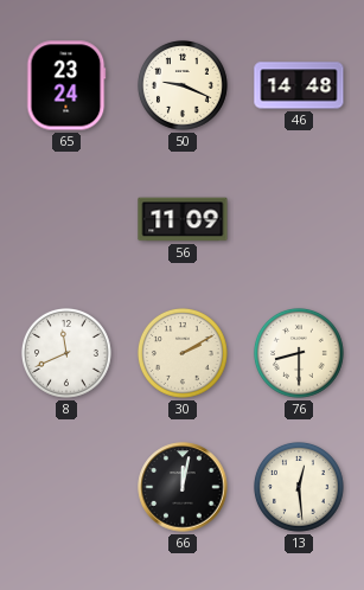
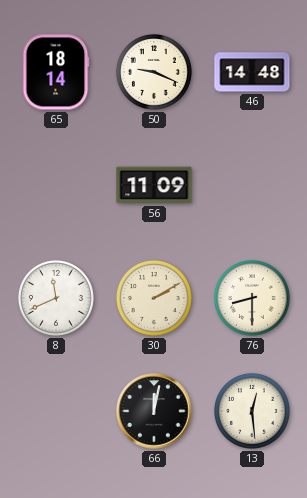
65: 23:24 -> 18:14
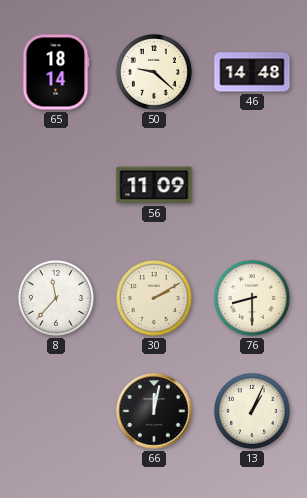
50: 9:19 -> 9:22
8: 11:41 -> 11:37
13: 12:29 -> 1:04
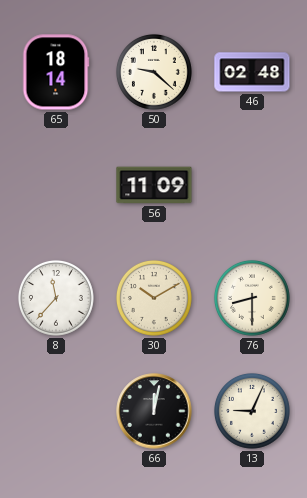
46: 14:48 -> 02:48
30: 2:10 -> 10:10
13: 1:04 -> 9:04
